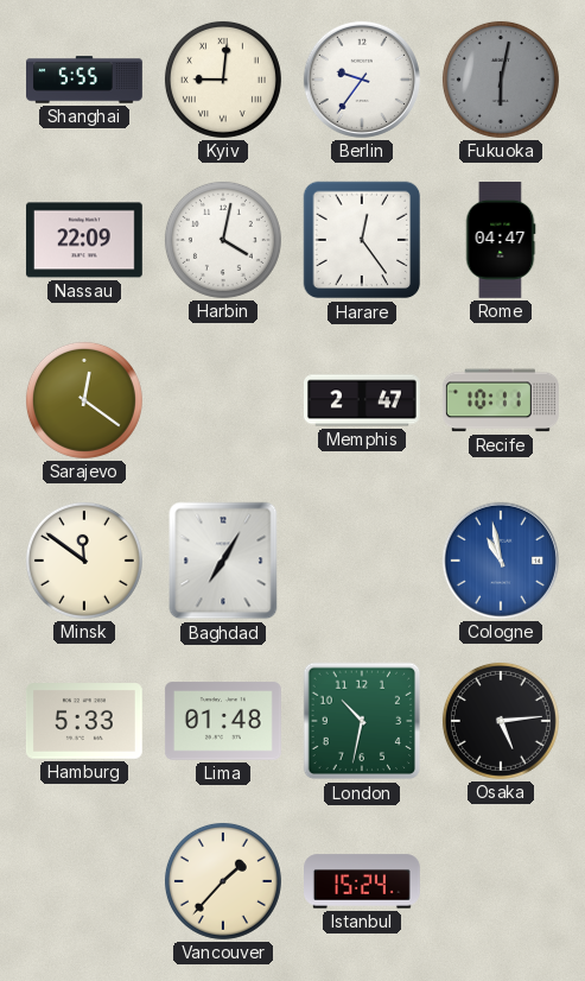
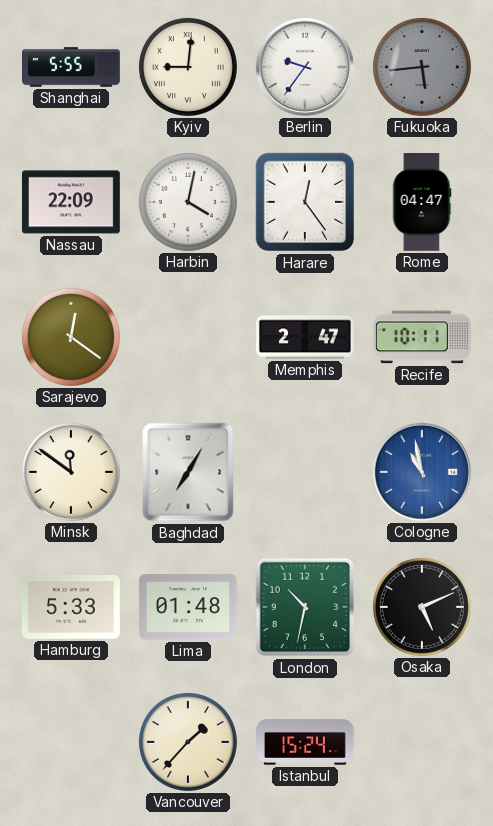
Fukuoka: 6:02 -> 5:44
Osaka: 5:14 -> 5:11
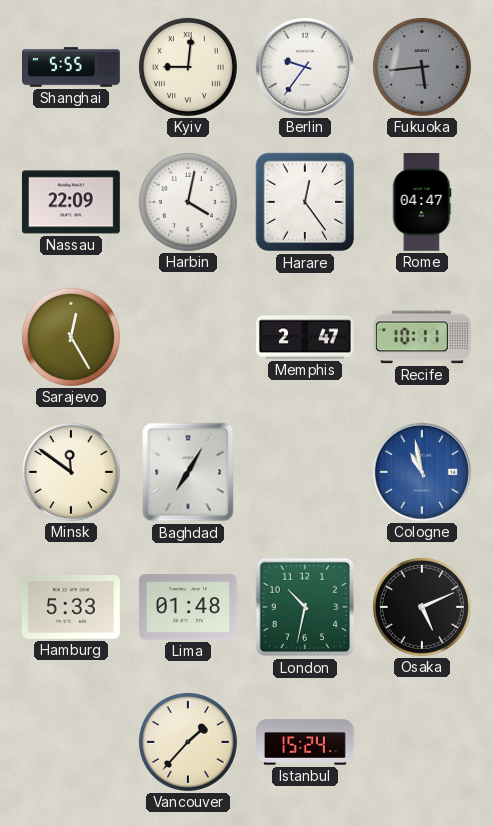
Sarajevo: 12:21 -> 12:25
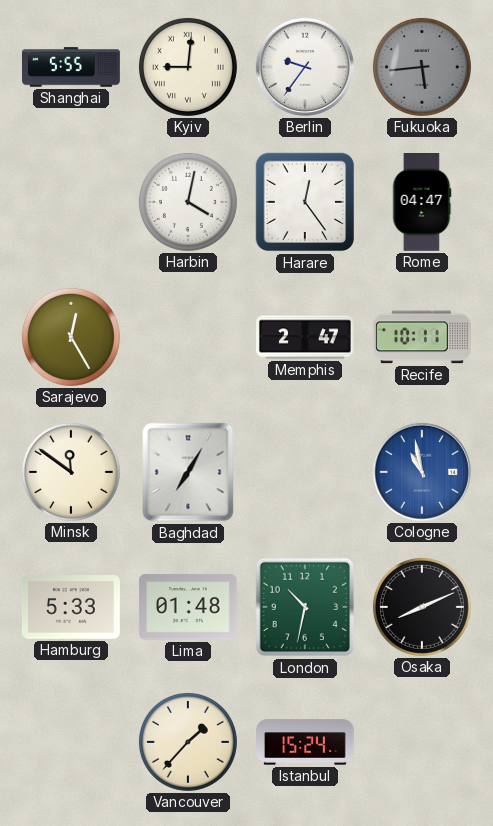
Nassau: 22:09 -> none
Osaka: 5:11 -> 8:11
